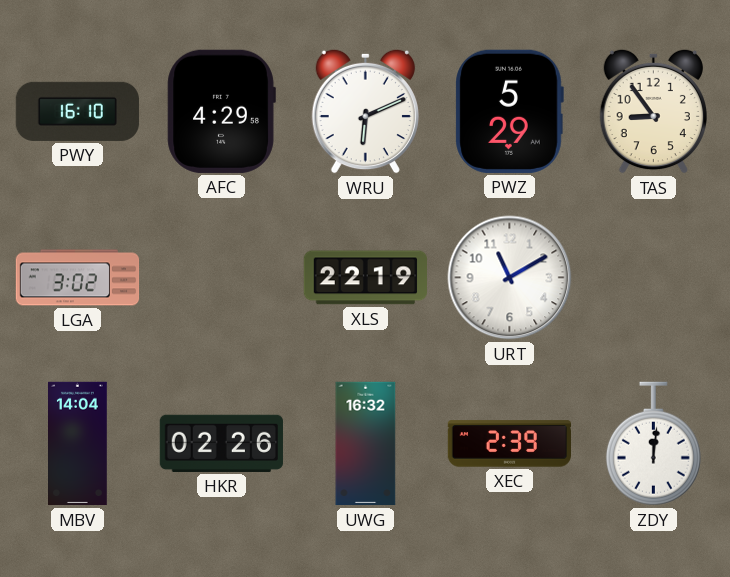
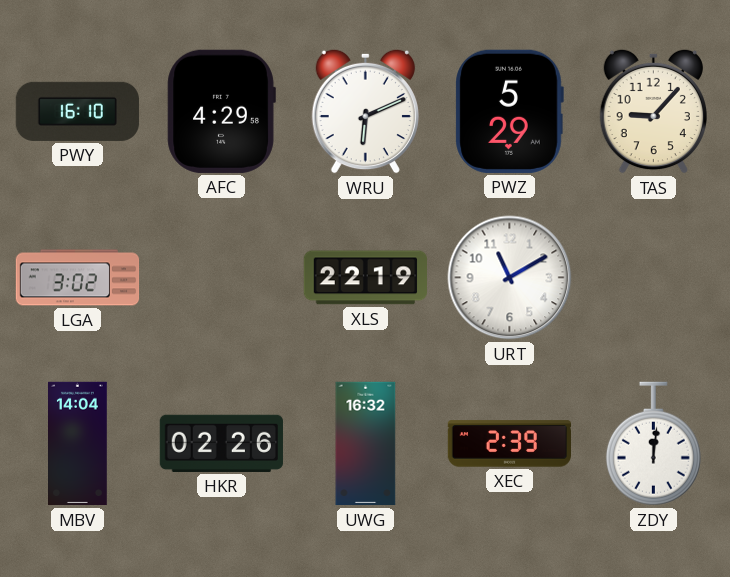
TAS: 8:54 -> 9:07
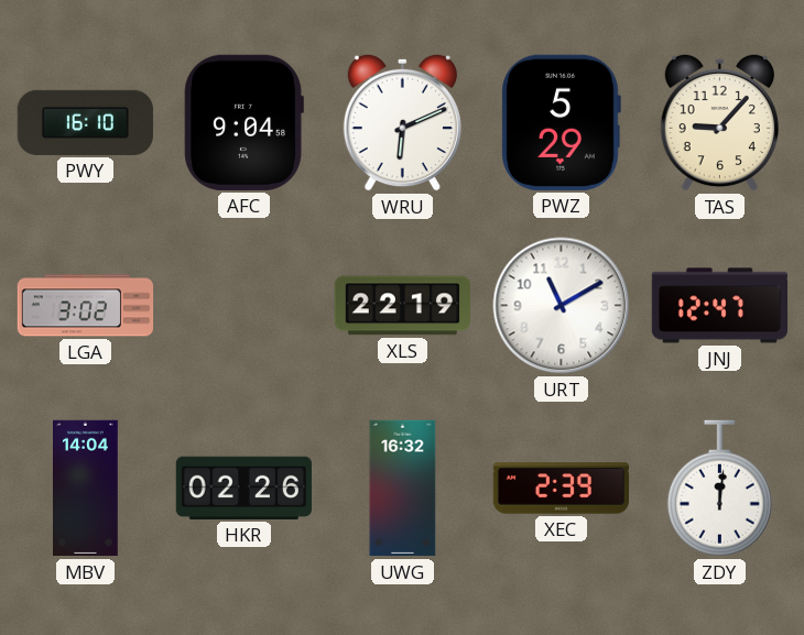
AFC: 4:29 -> 9:04
JNJ: none -> 12:47
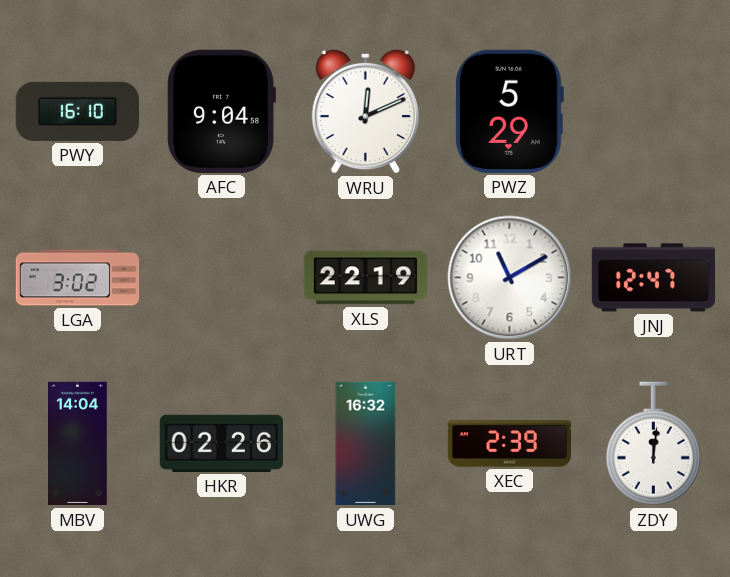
WRU: 6:11 -> 12:11
TAS: 9:07 -> none
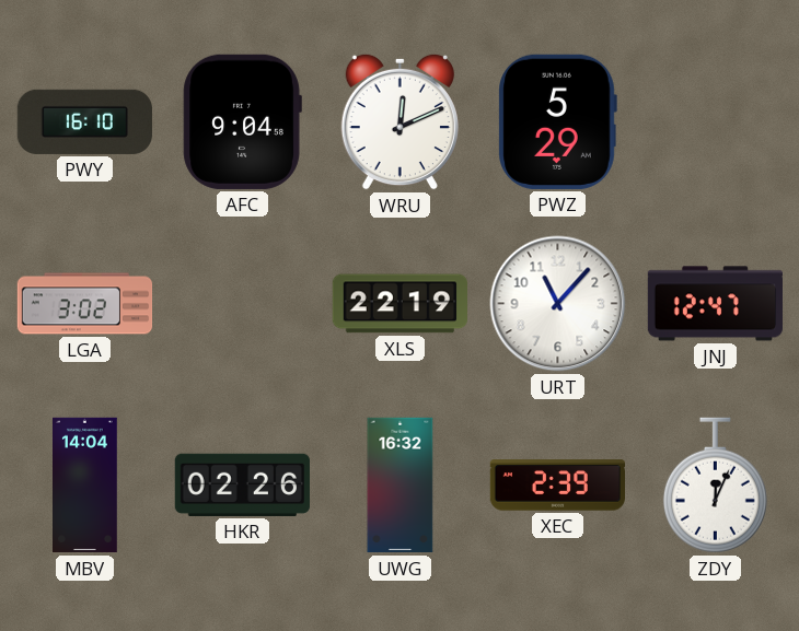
URT: 11:10 -> 11:07
ZDY: 12:01 -> 12:04
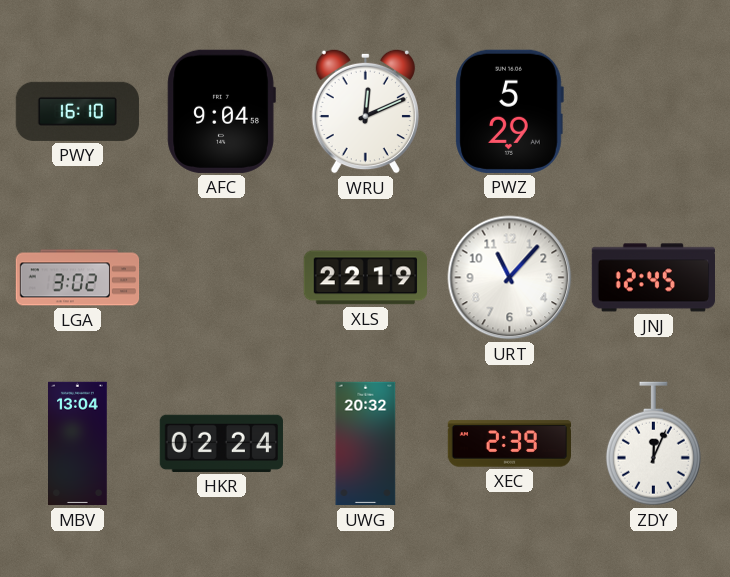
JNJ: 12:47 -> 12:45
MBV: 14:04 -> 13:04
HKR: 02:26 -> 02:24
UWG: 16:32 -> 20:32
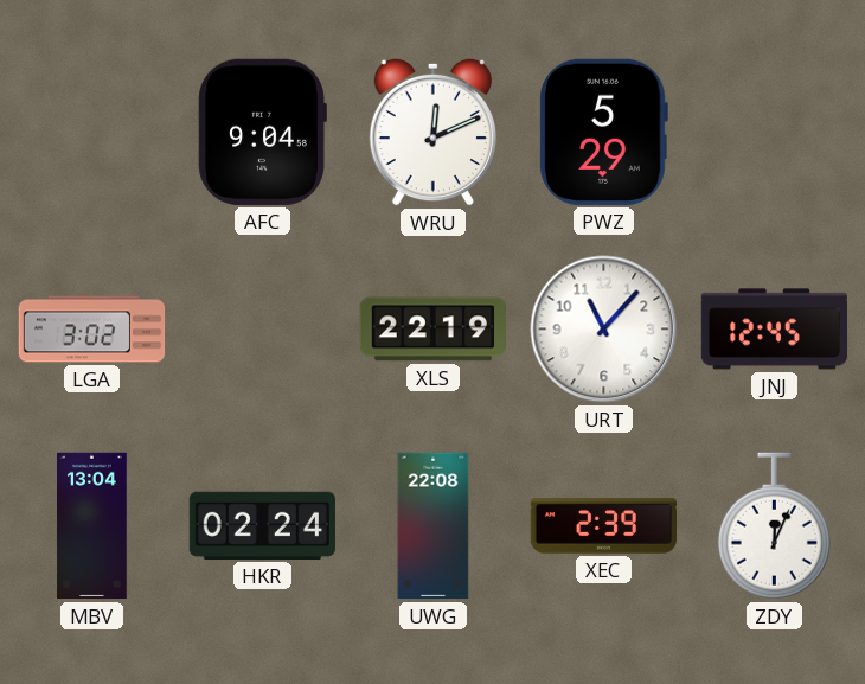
PWY: 16:10 -> none
UWG: 20:32 -> 22:08
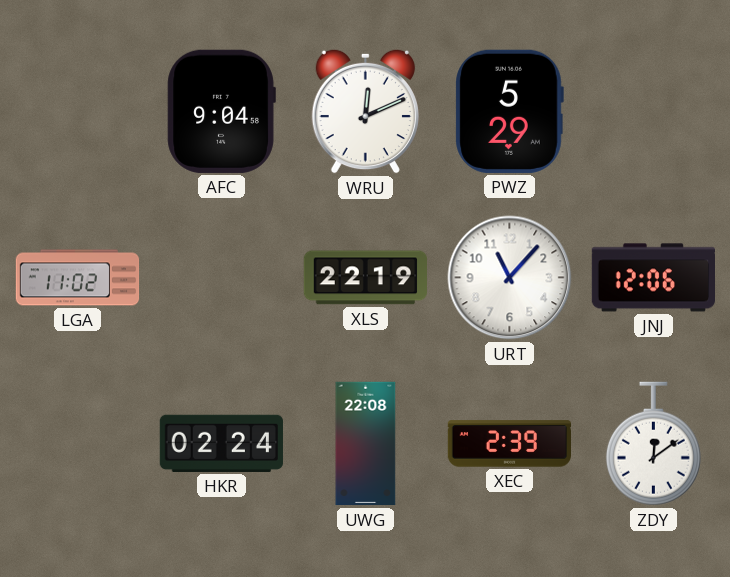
LGA: 3:02 -> 11:02
JNJ: 12:45 -> 12:06
MBV: 13:04 -> none
ZDY: 12:04 -> 12:09
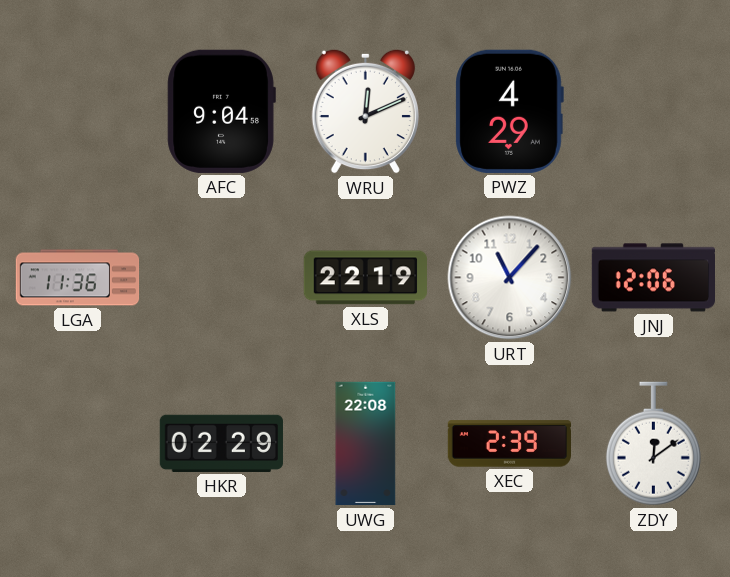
PWZ: 5:29 -> 4:29
LGA: 11:02 -> 11:36
HKR: 02:24 -> 02:29
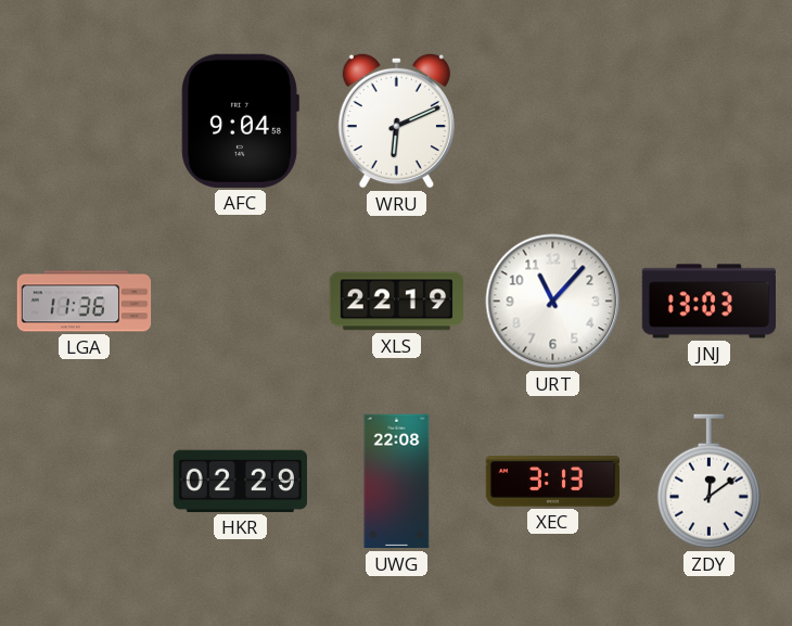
WRU: 12:11 -> 6:11
PWZ: 4:29 -> none
JNJ: 12:06 -> 13:03
XEC: 2:39 -> 3:13
